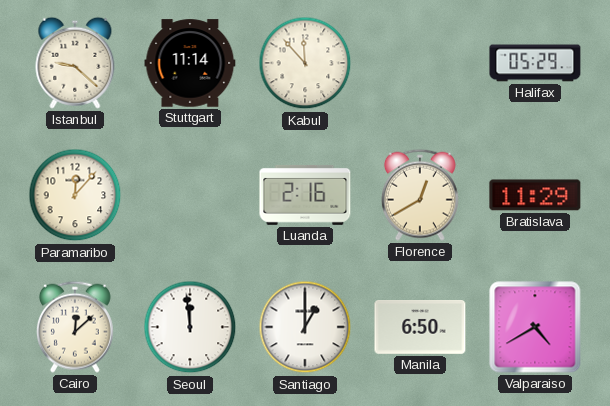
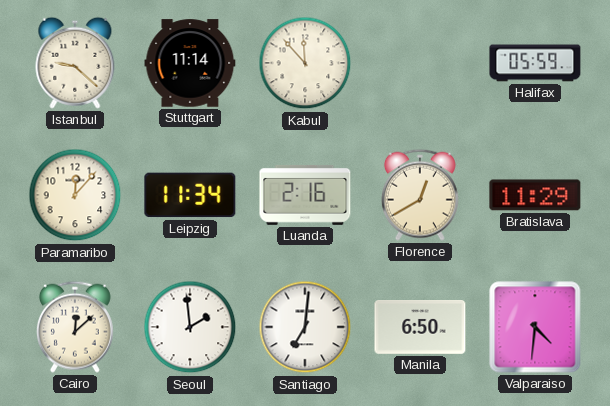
Halifax: 05:29 -> 05:59
Leipzig: none -> 11:34
Seoul: 11:59 -> 1:59
Santiago: 1:00 -> 7:01
Valparaiso: 4:40 -> 4:31
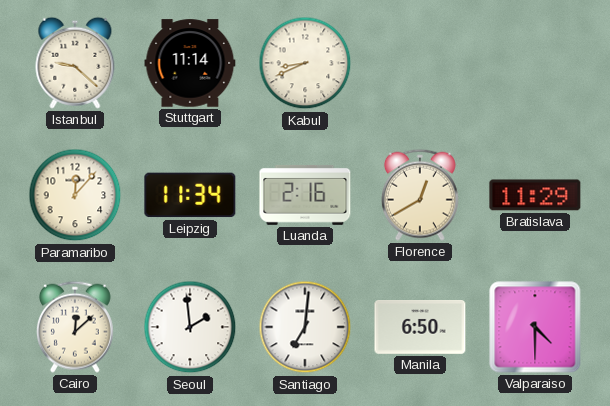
Kabul: 11:53 -> 8:41
Halifax: 05:59 -> none
Valparaiso: 4:31 -> 4:30
